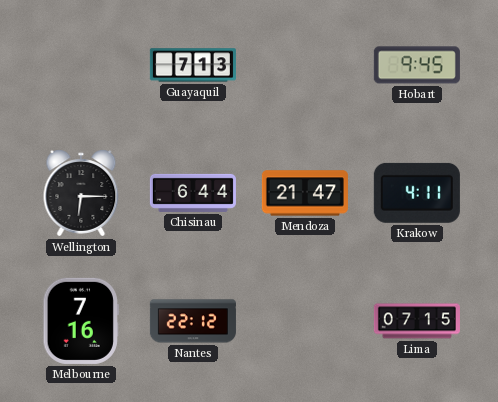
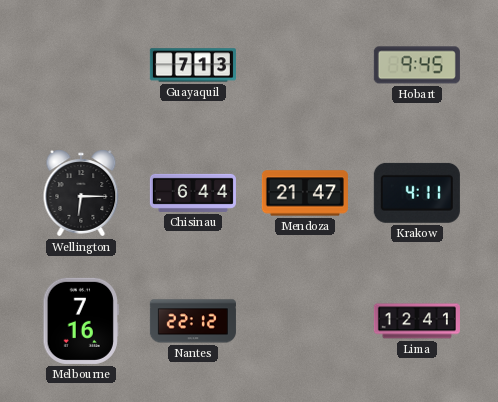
Lima: 07:15 -> 12:41
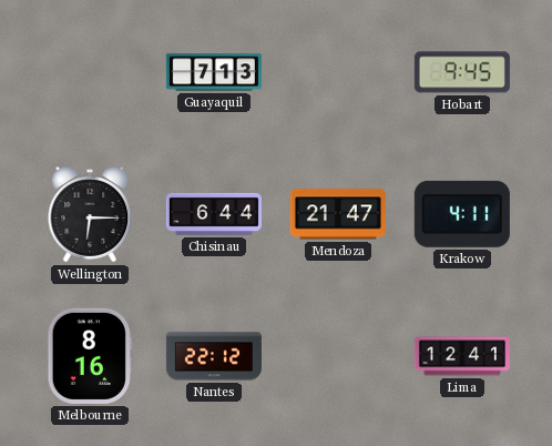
Melbourne: 7:16 -> 8:16
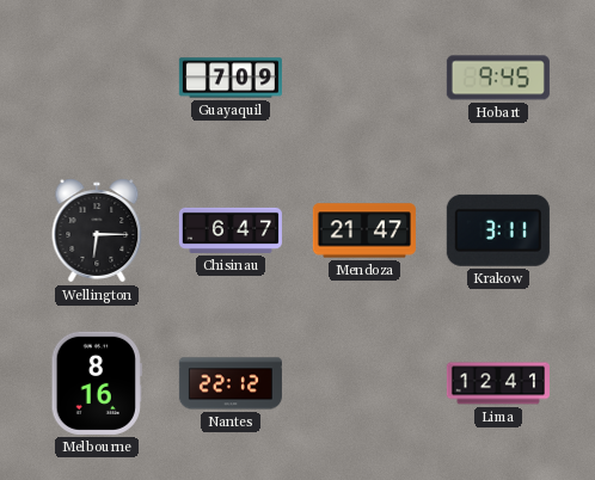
Guayaquil: 7:13 -> 7:09
Chisinau: 6:44 -> 6:47
Krakow: 4:11 -> 3:11
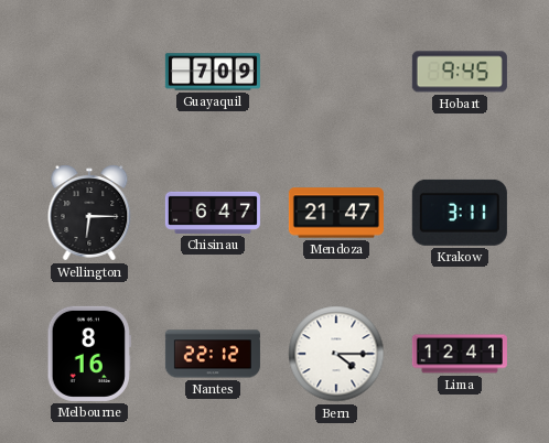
Bern: none -> 4:15
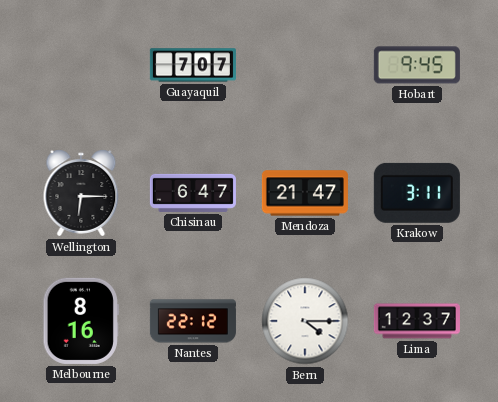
Guayaquil: 7:09 -> 7:07
Lima: 12:41 -> 12:37
